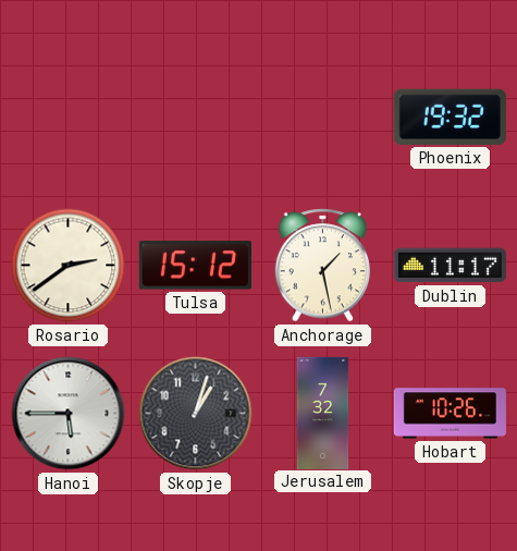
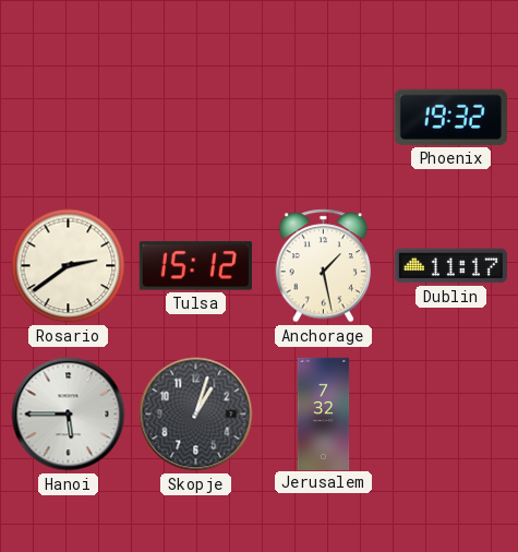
Hobart: 10:26 -> none
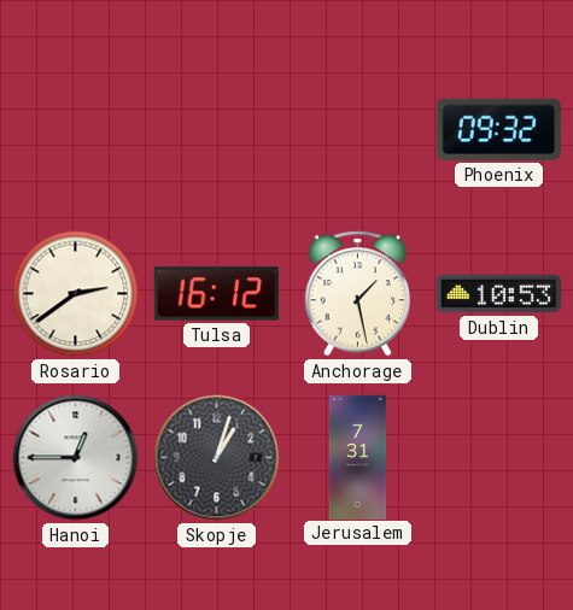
Phoenix: 19:32 -> 09:32
Tulsa: 15:12 -> 16:12
Dublin: 11:17 -> 10:53
Hanoi: 5:45 -> 12:45
Jerusalem: 7:32 -> 7:31
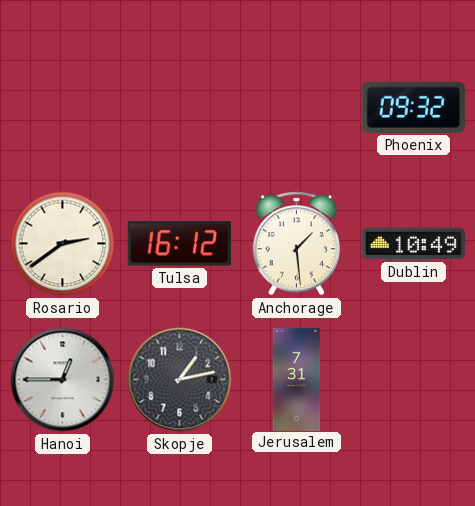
Anchorage: 1:28 -> 1:29
Dublin: 10:53 -> 10:49
Skopje: 1:03 -> 1:13
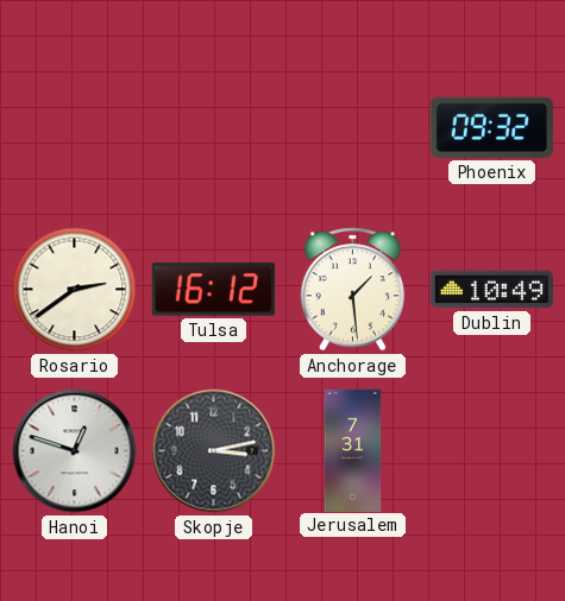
Hanoi: 12:45 -> 12:48
Skopje: 1:13 -> 3:13
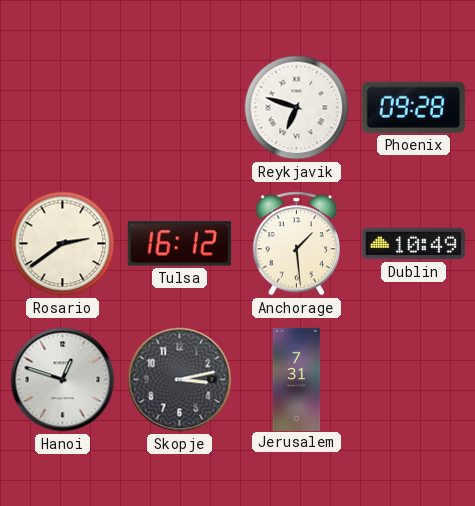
Reykjavik: none -> 6:48
Phoenix: 09:32 -> 09:28
